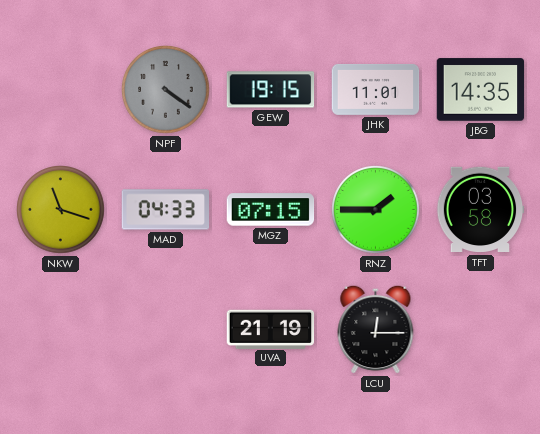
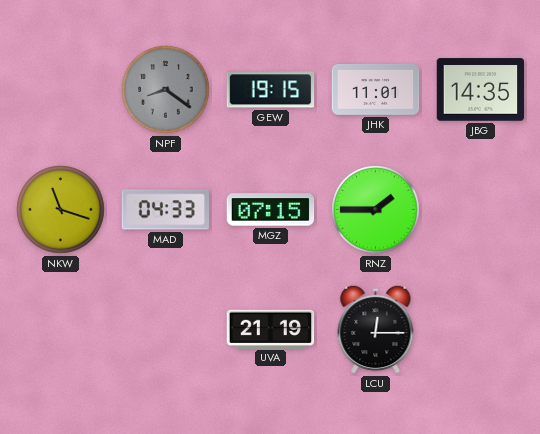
NPF: 4:21 -> 8:21
TFT: 03:58 -> none
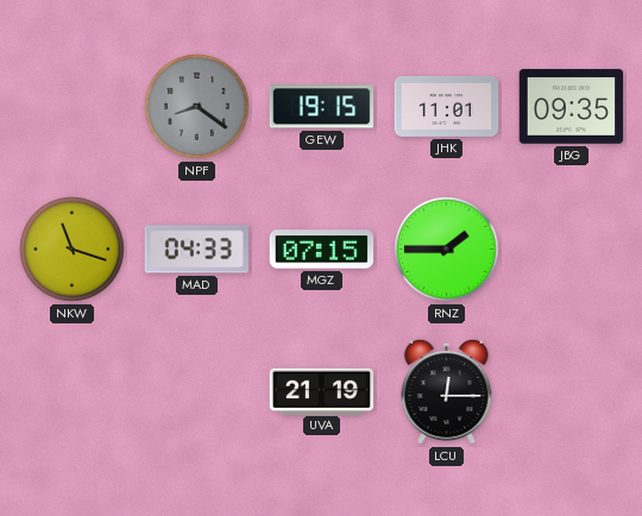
JBG: 14:35 -> 09:35
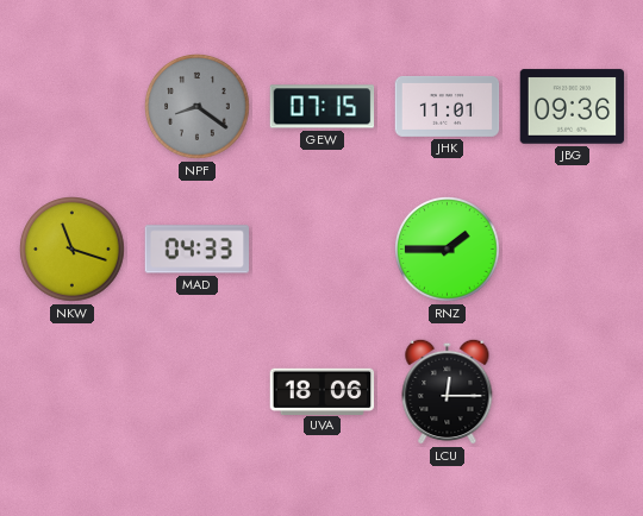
GEW: 19:15 -> 07:15
JBG: 09:35 -> 09:36
MGZ: 07:15 -> none
UVA: 21:19 -> 18:06
